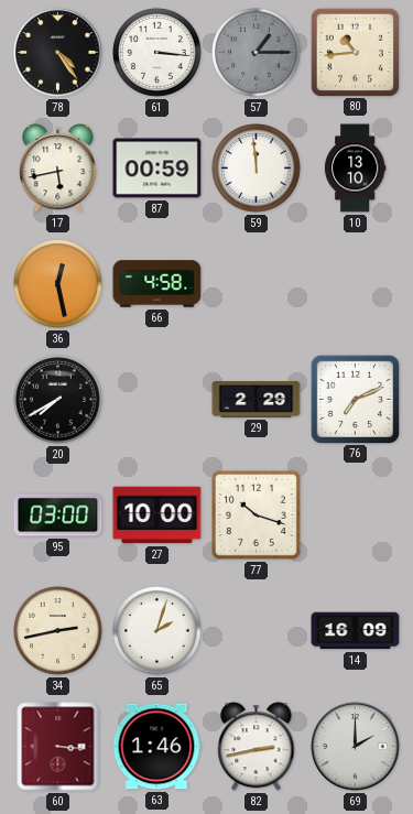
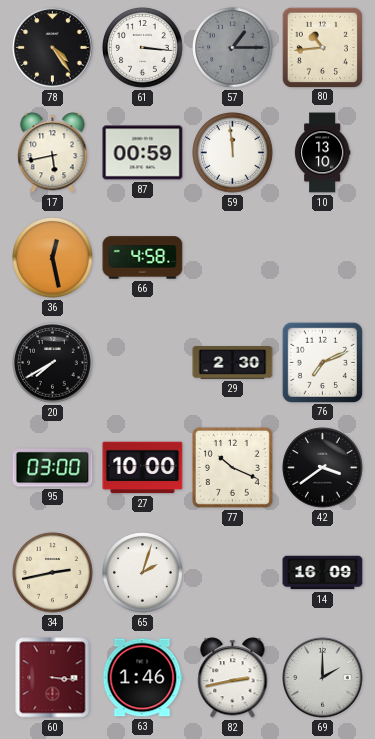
29: 2:29 -> 2:30
77: 10:18 -> 10:19
42: none -> 3:39
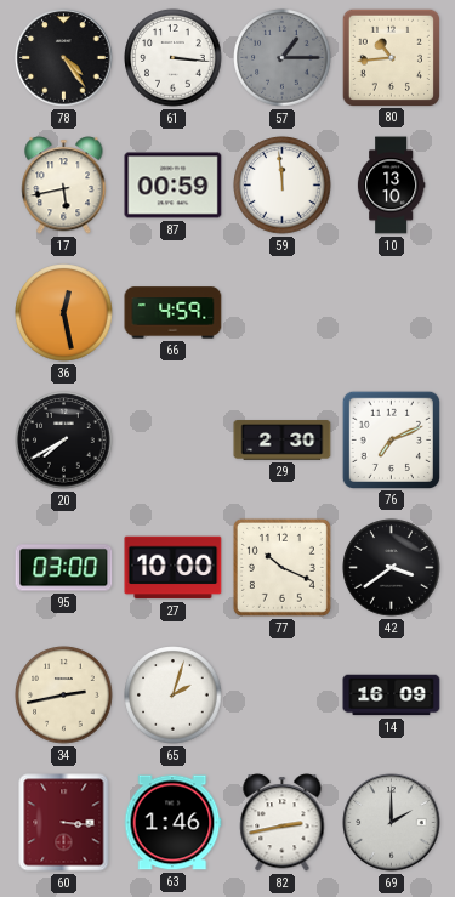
66: 4:58 -> 4:59
